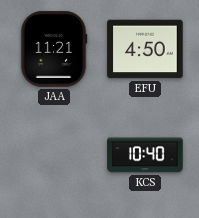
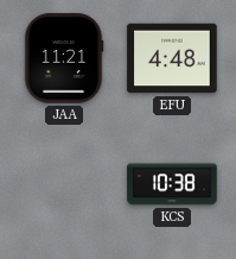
EFU: 4:50 -> 4:48
KCS: 10:40 -> 10:38
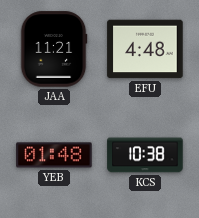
YEB: none -> 01:48
